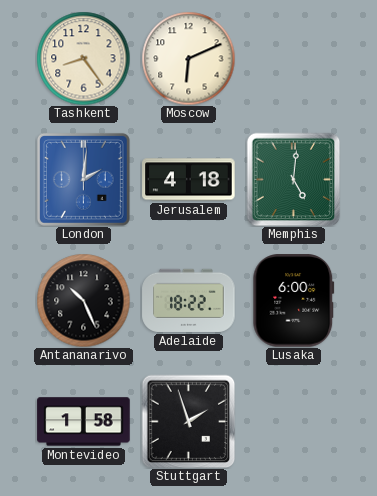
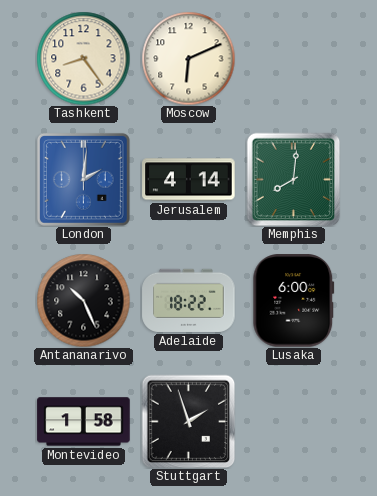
Jerusalem: 4:18 -> 4:14
Memphis: 5:01 -> 8:01
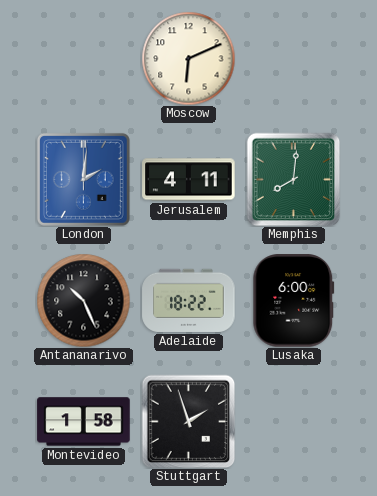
Tashkent: 8:24 -> none
Jerusalem: 4:14 -> 4:11
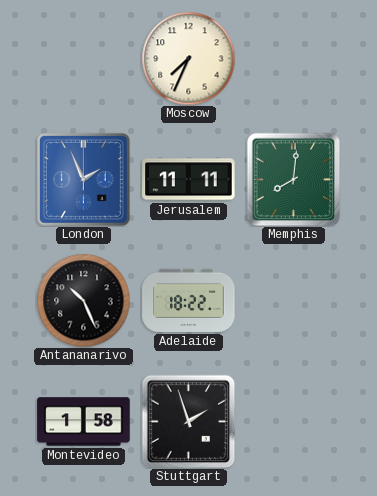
Moscow: 6:11 -> 7:34
London: 2:01 -> 1:56
Jerusalem: 4:11 -> 11:11
Lusaka: 6:00 -> none
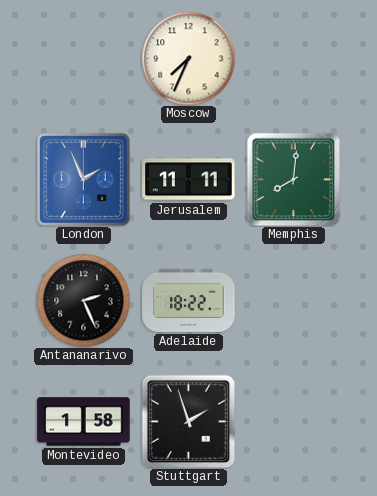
Antananarivo: 10:26 -> 2:26
